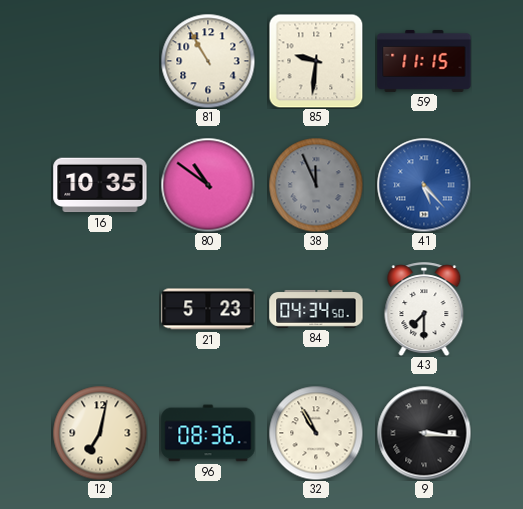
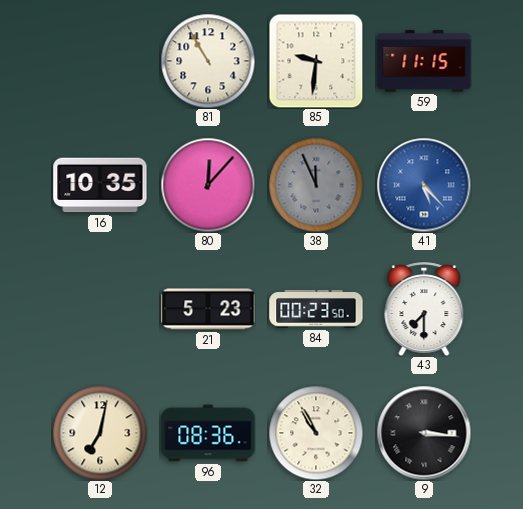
80: 10:51 -> 12:07
84: 04:34 -> 00:23
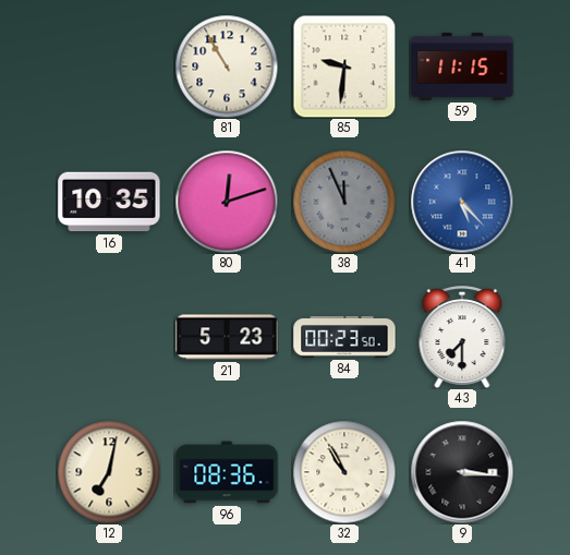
80: 12:07 -> 12:12
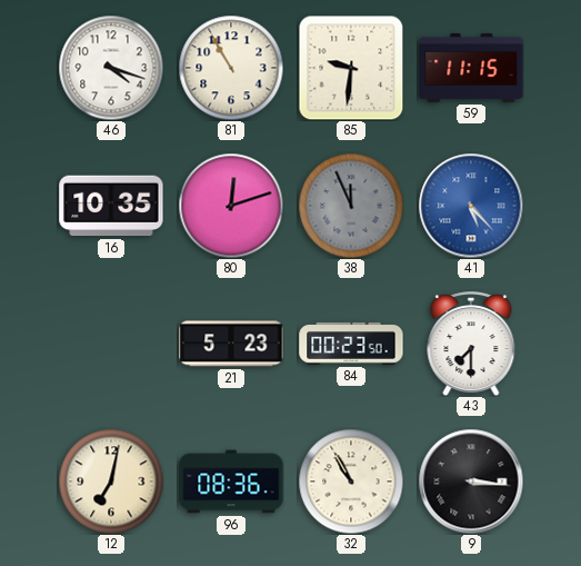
46: none -> 4:18
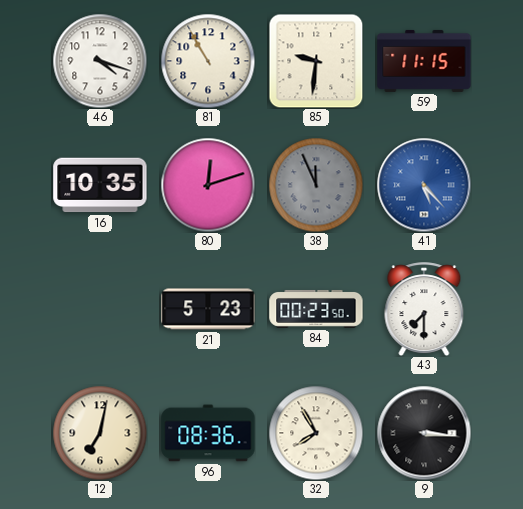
32: 10:55 -> 7:55
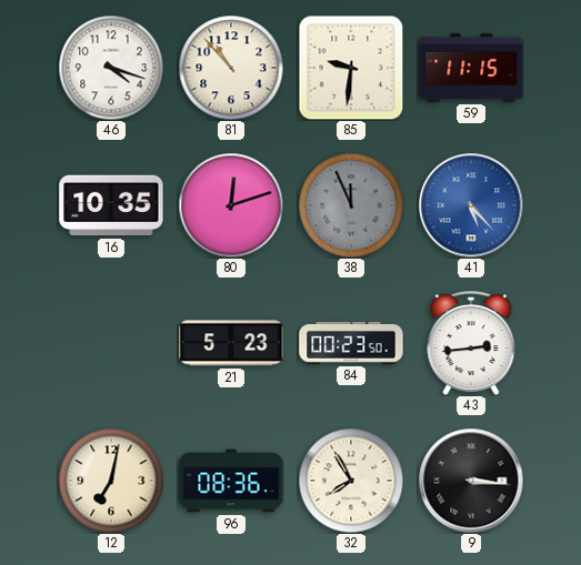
81: 10:55 -> 10:53
43: 7:30 -> 2:44
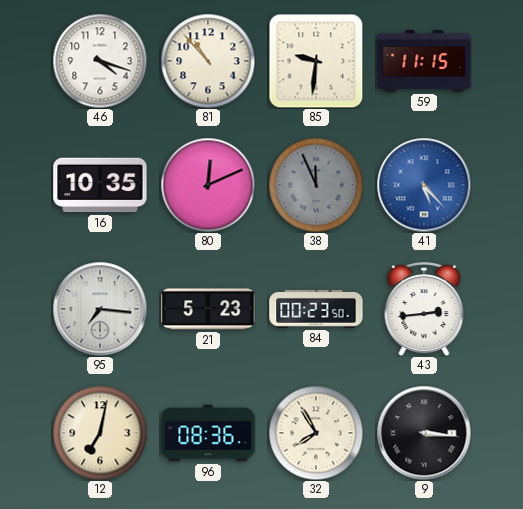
80: 12:12 -> 12:11
95: none -> 7:16
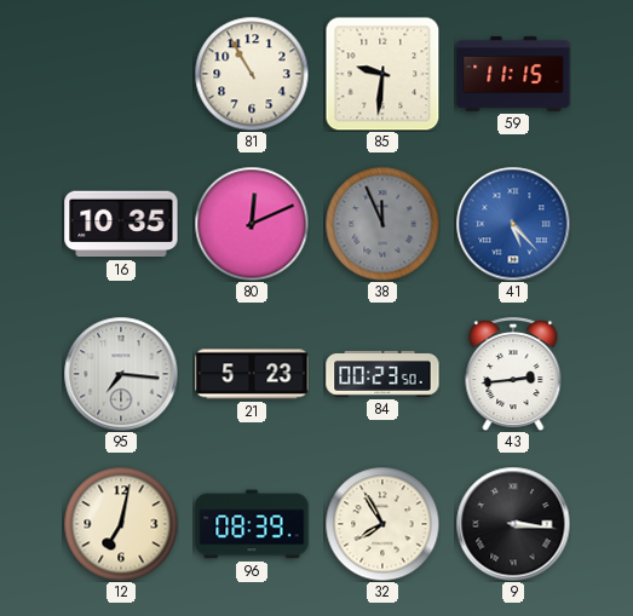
46: 4:18 -> none
81: 10:53 -> 10:55
96: 08:36 -> 08:39
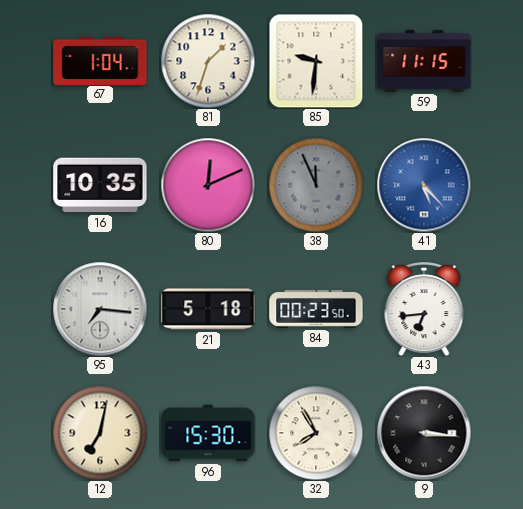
67: none -> 1:04
81: 10:55 -> 1:33
21: 5:23 -> 5:18
43: 2:44 -> 6:44
96: 08:39 -> 15:30
